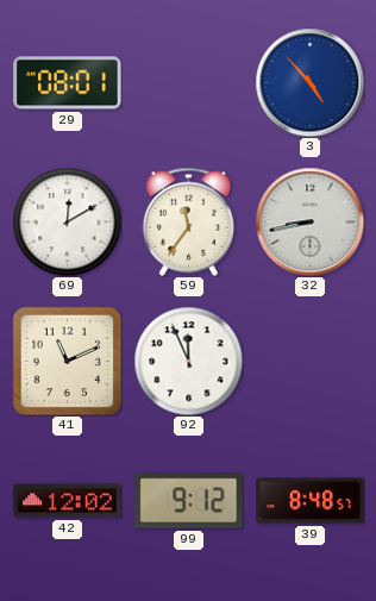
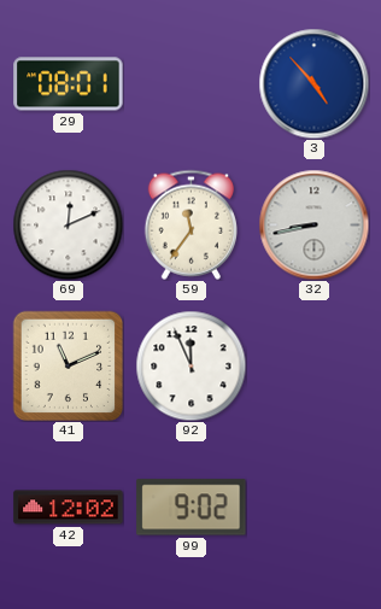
69: 12:10 -> 12:11
99: 9:12 -> 9:02
39: 8:48 -> none
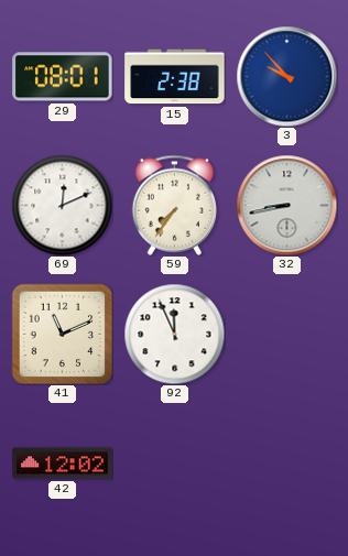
15: none -> 2:38
3: 4:53 -> 9:53
59: 11:36 -> 7:36
99: 9:02 -> none
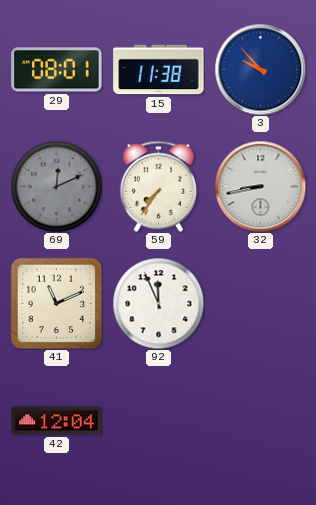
15: 2:38 -> 11:38
69 dial: white -> grey
42: 12:02 -> 12:04
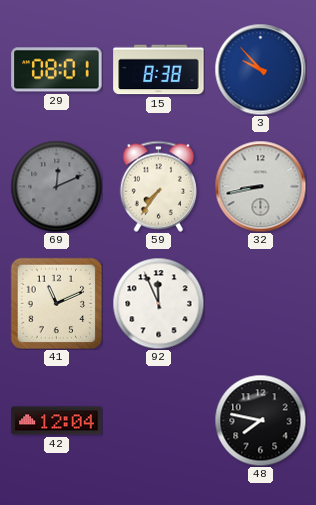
15: 11:38 -> 8:38
48: none -> 7:47
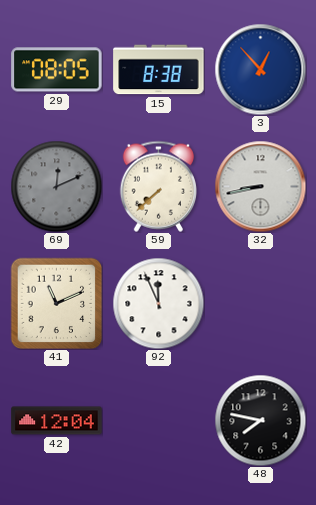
29: 08:01 -> 08:05
3: 9:53 -> 12:53
59: 7:36 -> 7:38
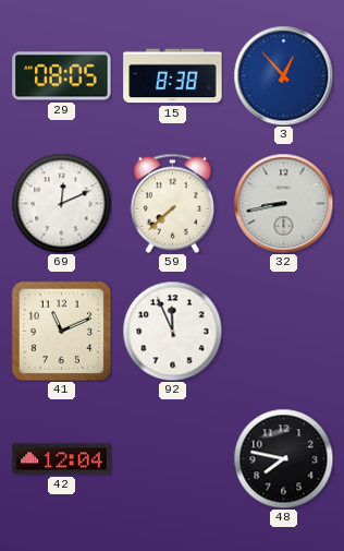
69 dial: grey -> white
